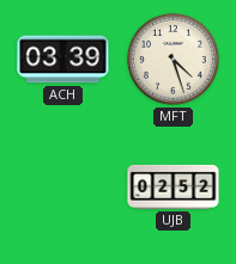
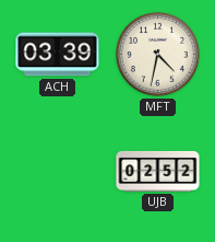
MFT: 4:27 -> 4:32
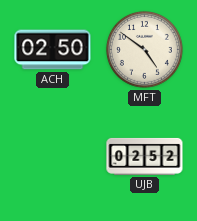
ACH: 03:39 -> 02:50
MFT: 4:32 -> 4:51
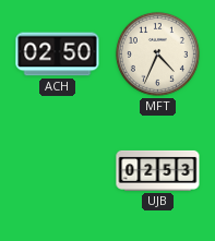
MFT: 4:51 -> 4:34
UJB: 02:52 -> 02:53
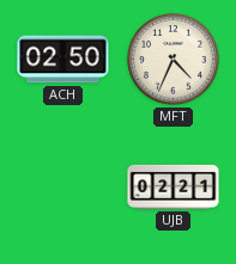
UJB: 02:53 -> 02:21
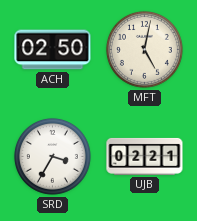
MFT: 4:34 -> 5:02
SRD: none -> 3:35
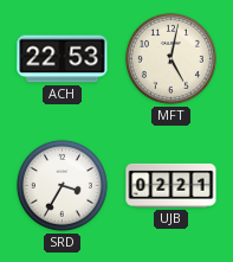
ACH: 02:50 -> 22:53
